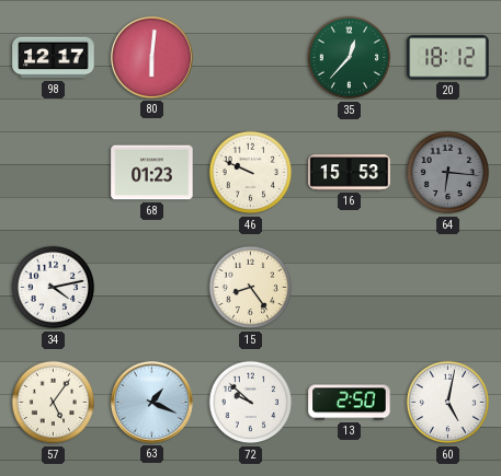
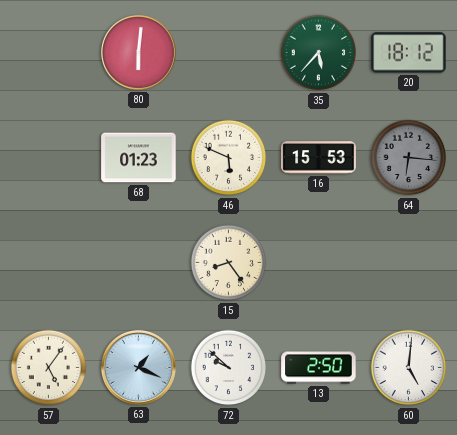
98: 12:17 -> none
35: 12:37 -> 5:37
46: 9:49 -> 5:49
34: 4:13 -> none
60: 5:02 -> 5:01
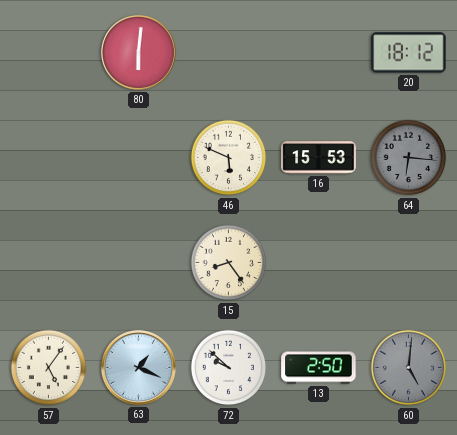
35: 5:37 -> none
68: 01:23 -> none
60 dial: white -> grey
